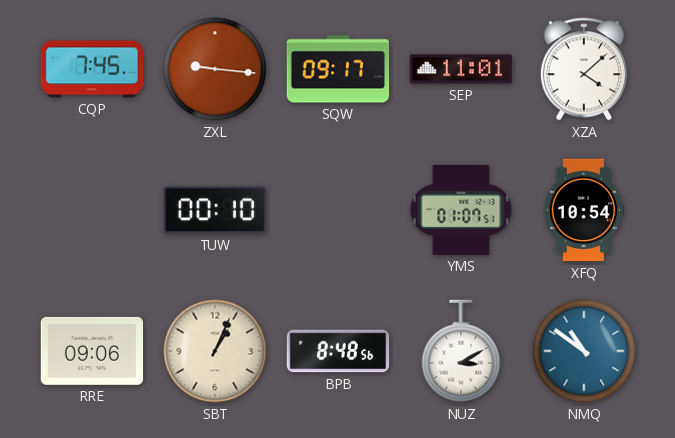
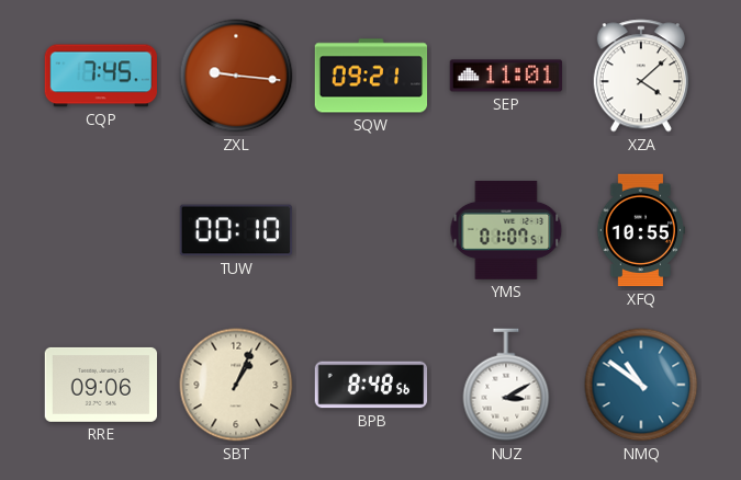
SQW: 09:17 -> 09:21
XFQ: 10:54 -> 10:55
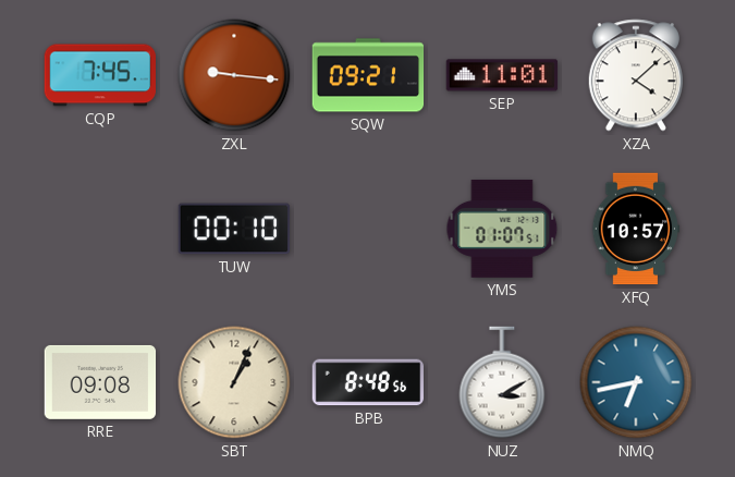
XFQ: 10:55 -> 10:57
RRE: 09:06 -> 09:08
NMQ: 10:51 -> 6:43
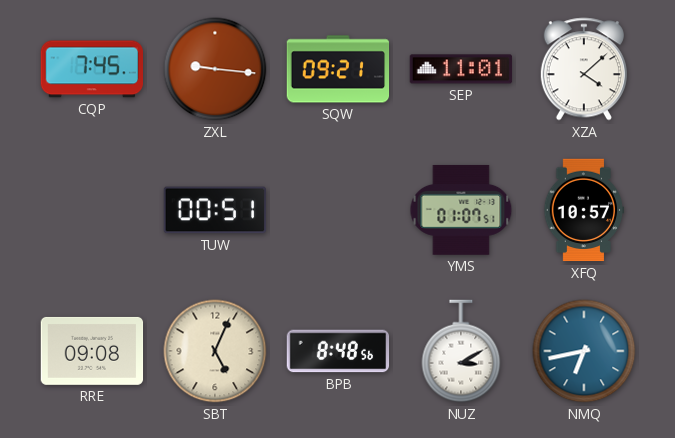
TUW: 00:10 -> 00:51
SBT: 1:04 -> 5:04
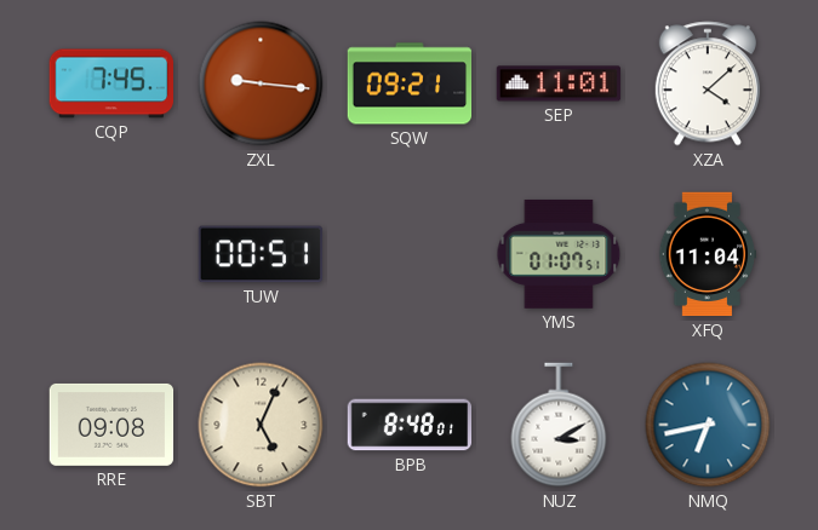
XFQ: 10:57 -> 11:04
BPB: 8:48:56 -> 8:48:01
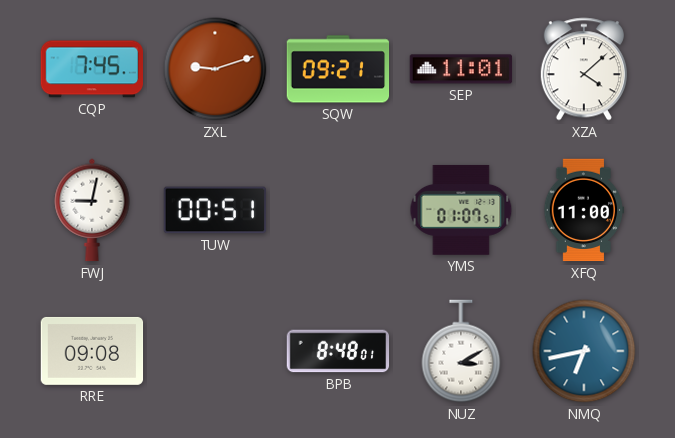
ZXL: 9:16 -> 9:12
FWJ: none -> 9:02
XFQ: 11:04 -> 11:00
SBT: 5:04 -> none
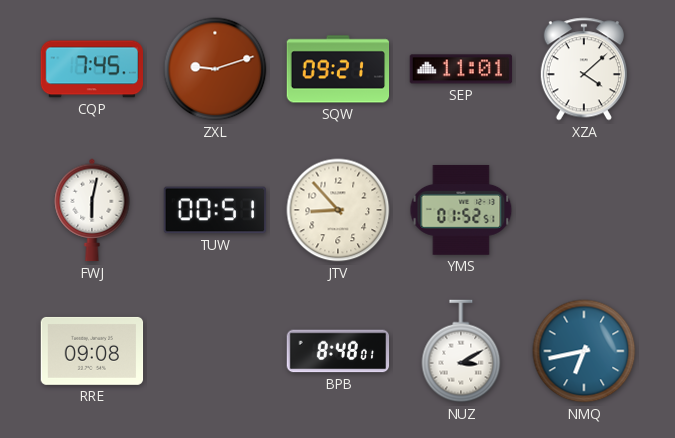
FWJ: 9:02 -> 6:02
JTV: none -> 8:53
YMS: 01:07 -> 01:52
XFQ: 11:00 -> none
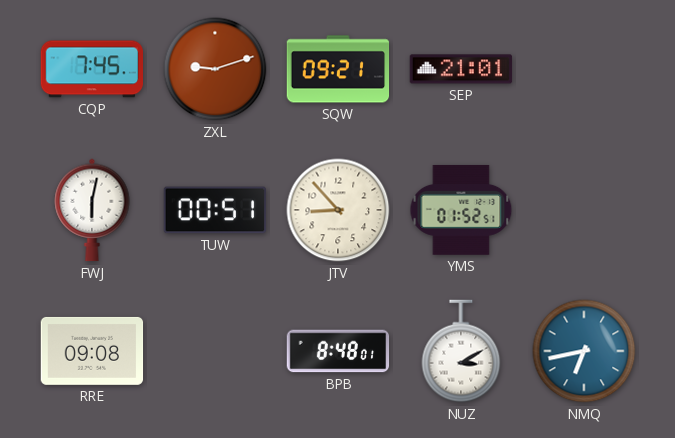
SEP: 11:01 -> 21:01
XZA: 4:08 -> none
